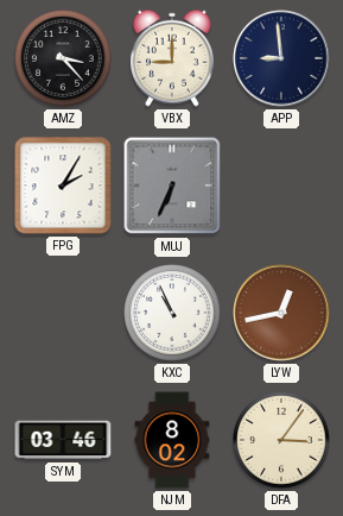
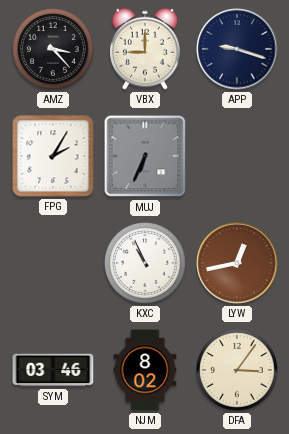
APP: 8:59 -> 9:18
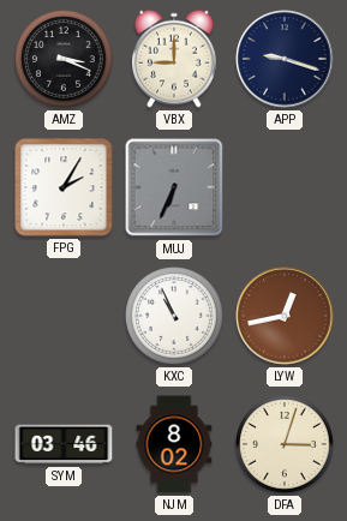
AMZ: 3:23 -> 3:19
DFA: 3:06 -> 3:03
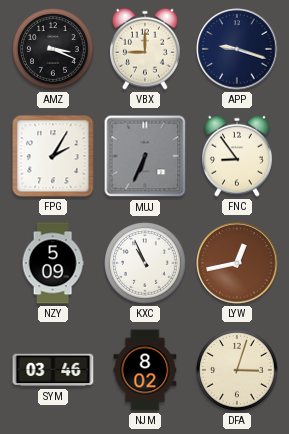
FNC: none -> 8:54
NZY: none -> 5:09
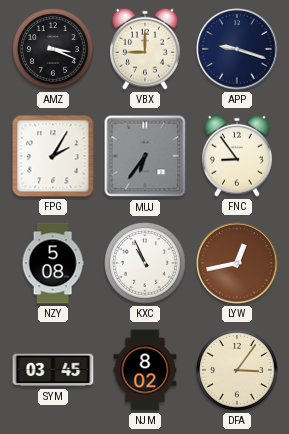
MUJ: 6:34 -> 6:36
NZY: 5:09 -> 5:08
SYM: 03:46 -> 03:45
DFA: 3:03 -> 3:06
